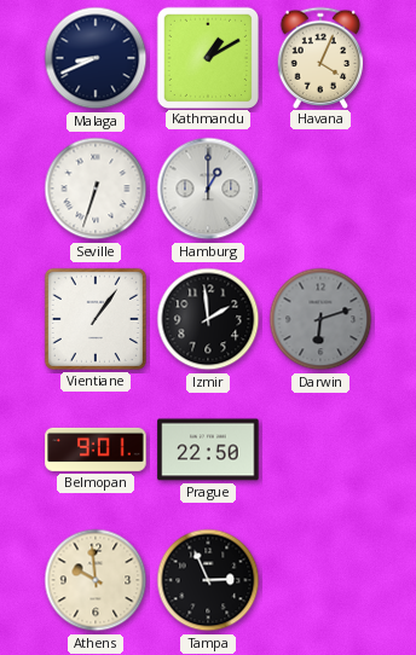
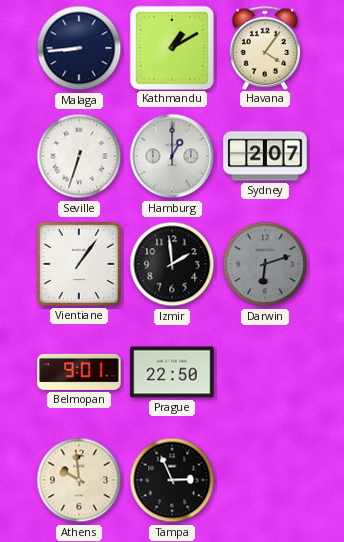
Malaga: 8:41 -> 8:44
Havana: 4:04 -> 4:06
Sydney: none -> 2:07
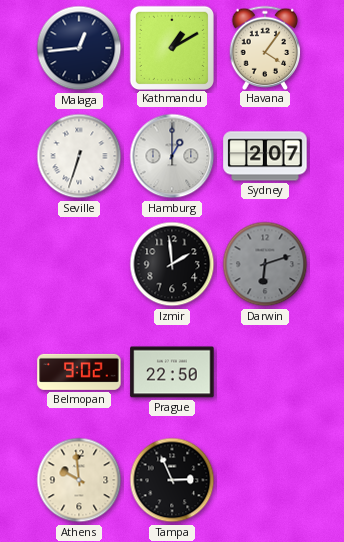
Malaga: 8:44 -> 12:44
Vientiane: 1:06 -> none
Belmopan: 9:01 -> 9:02
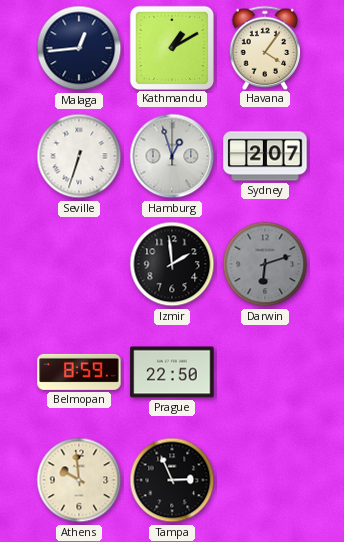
Hamburg: 1:00 -> 12:57
Belmopan: 9:02 -> 8:59
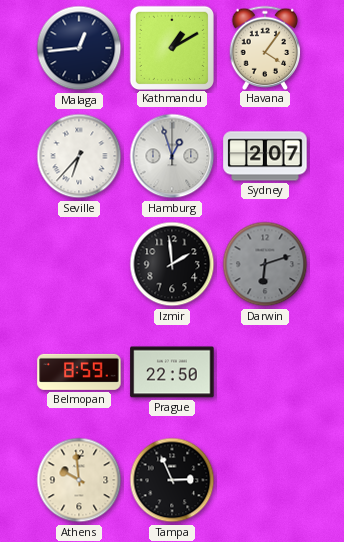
Seville: 6:33 -> 6:37
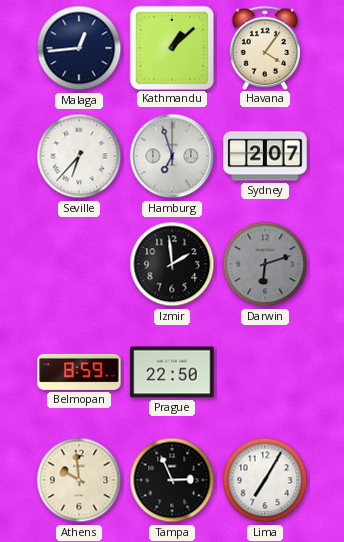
Kathmandu: 1:10 -> 1:08
Hamburg: 12:57 -> 6:57
Lima: none -> 7:05
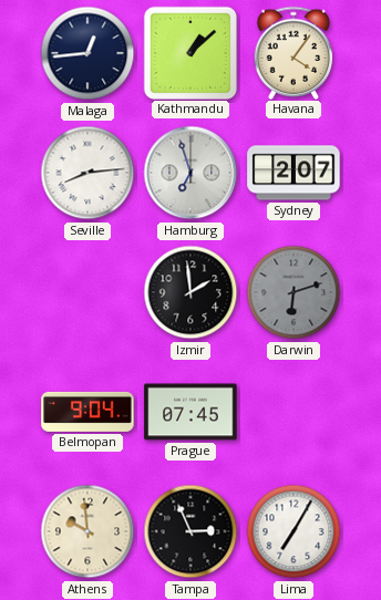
Seville: 6:37 -> 8:14
Belmopan: 8:59 -> 9:04
Prague: 22:50 -> 07:45
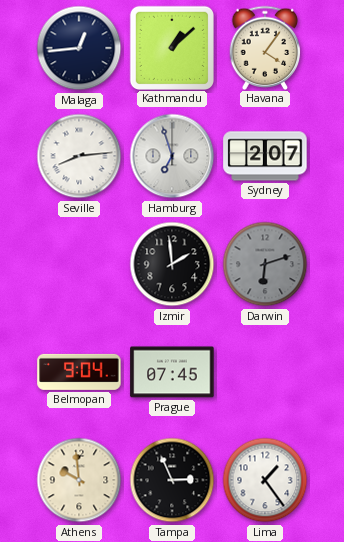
Lima: 7:05 -> 1:24
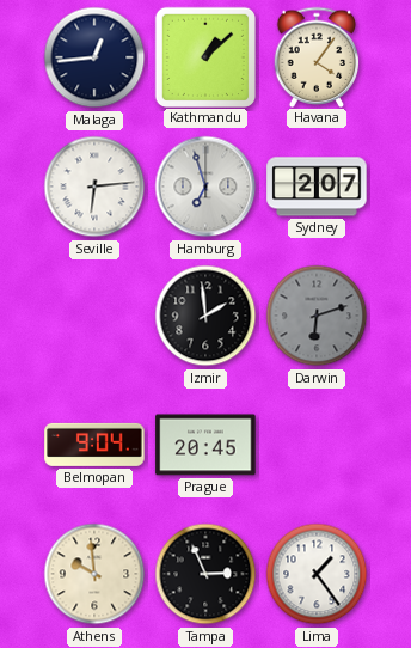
Seville: 8:14 -> 6:14
Prague: 07:45 -> 20:45
